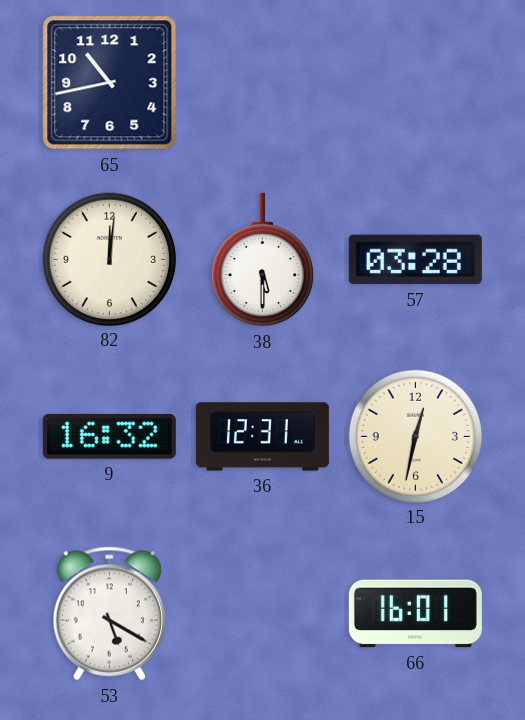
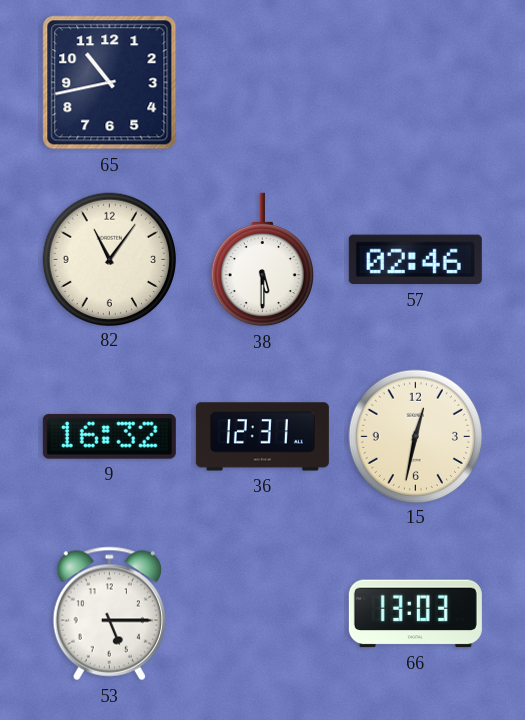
82: 12:01 -> 11:06
57: 03:28 -> 02:46
53: 5:20 -> 5:15
66: 16:01 -> 13:03
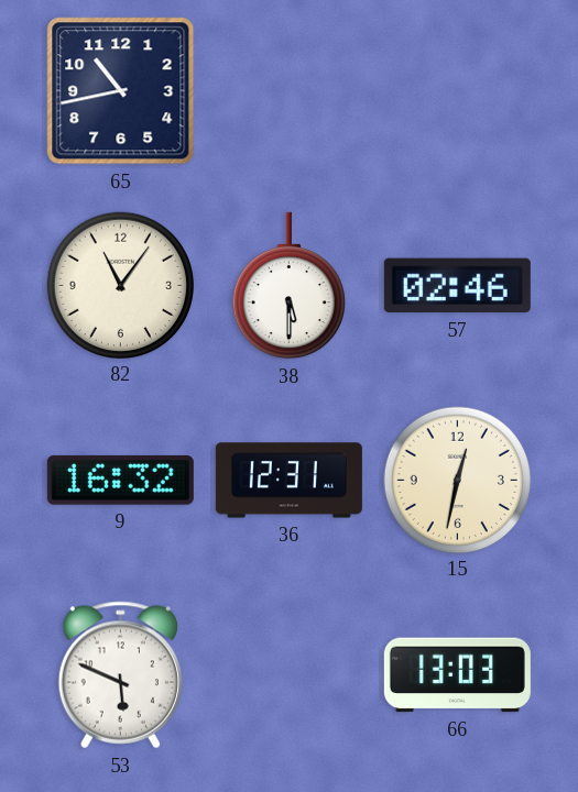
53: 5:15 -> 5:49
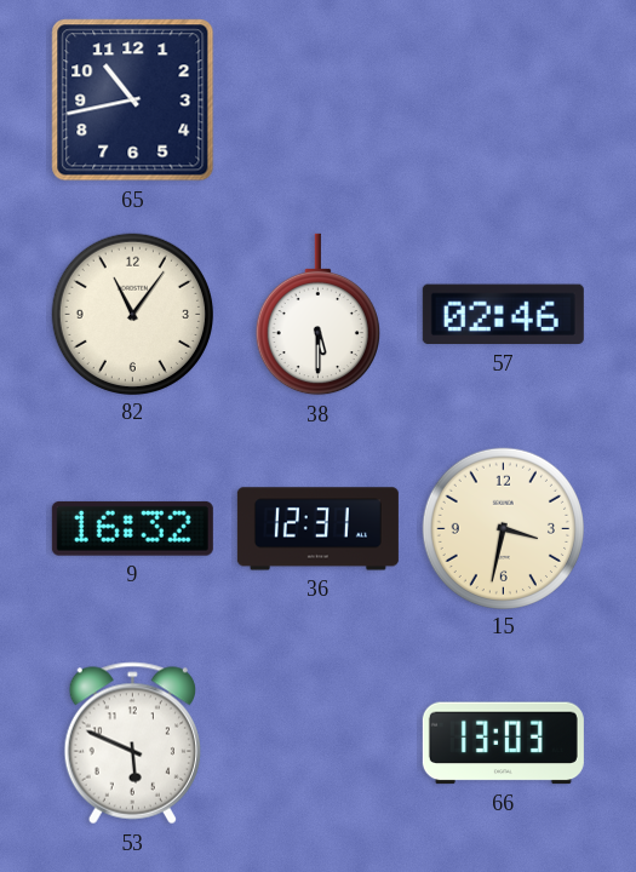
15: 12:32 -> 3:32
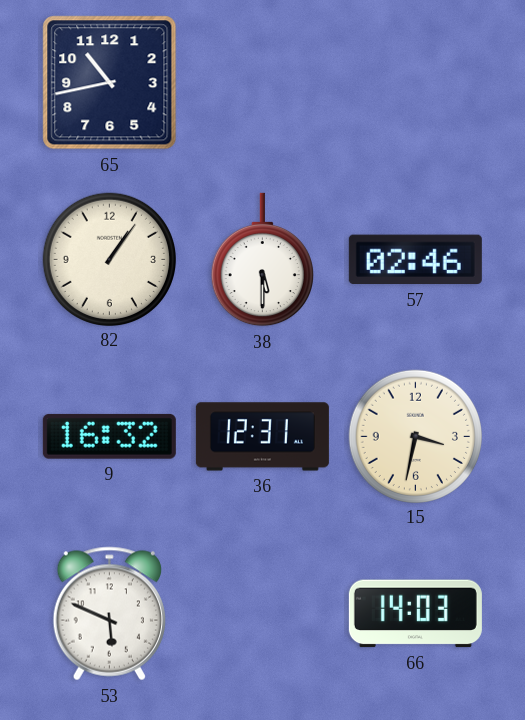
82: 11:06 -> 1:06
66: 13:03 -> 14:03
